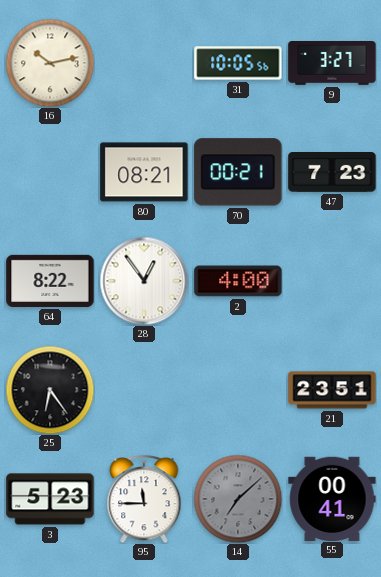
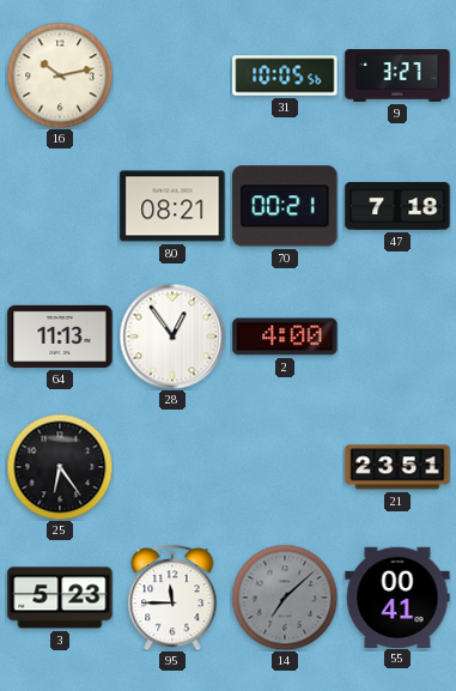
47: 7:23 -> 7:18
64: 8:22 -> 11:13
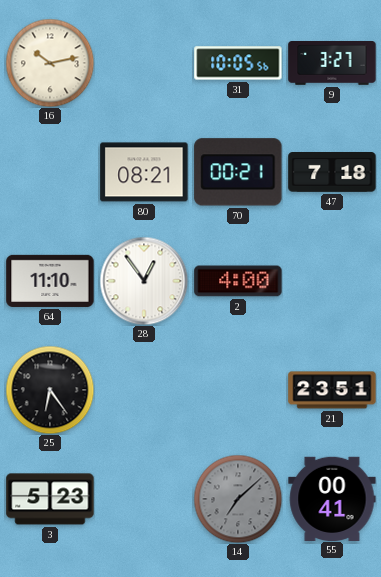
64: 11:13 -> 11:10
95: 11:45 -> none
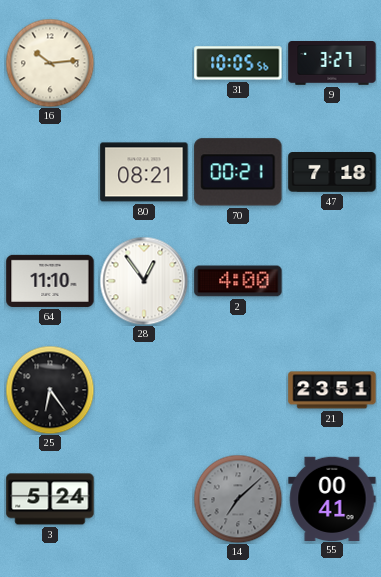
16: 10:13 -> 10:14
3: 5:23 -> 5:24
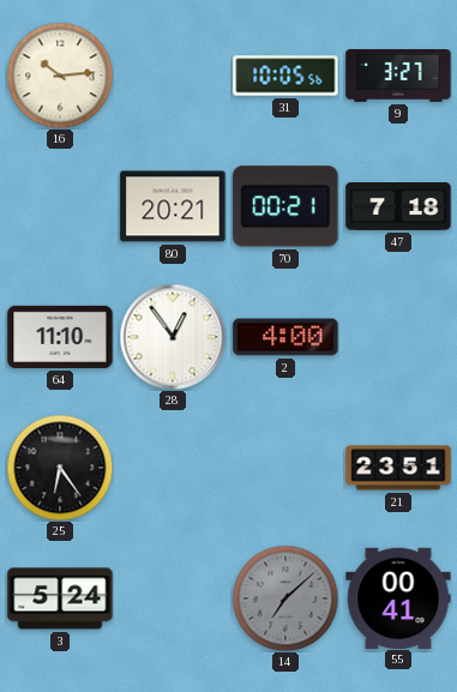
80: 08:21 -> 20:21
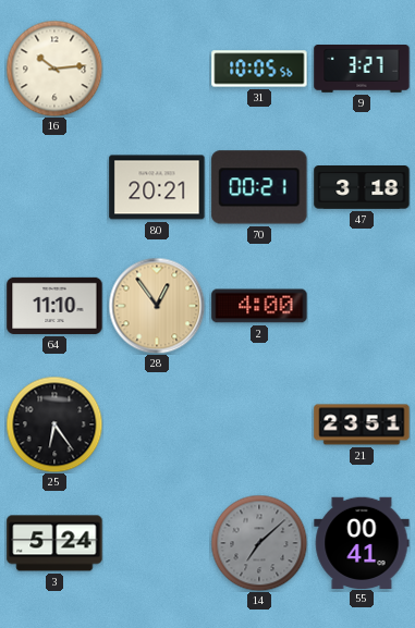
47: 7:18 -> 3:18
28 dial: white -> champagne
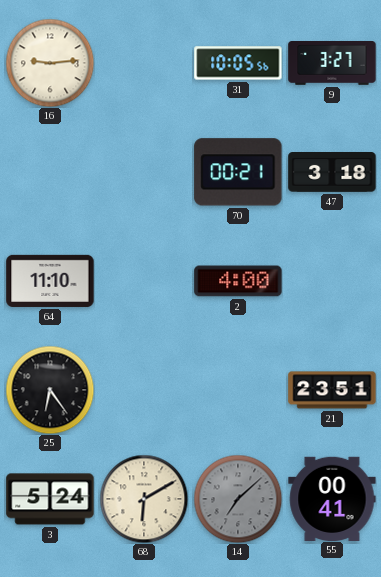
16: 10:14 -> 9:14
80: 20:21 -> none
28: 12:54 -> none
68: none -> 6:10
